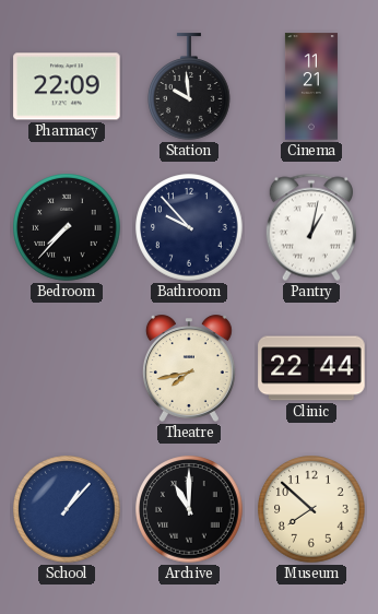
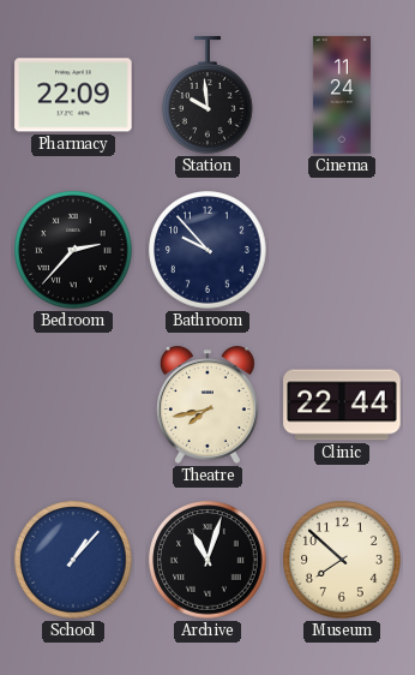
Cinema: 11:21 -> 11:24
Bedroom: 7:37 -> 2:37
Pantry: 1:02 -> none
Archive: 11:00 -> 11:03
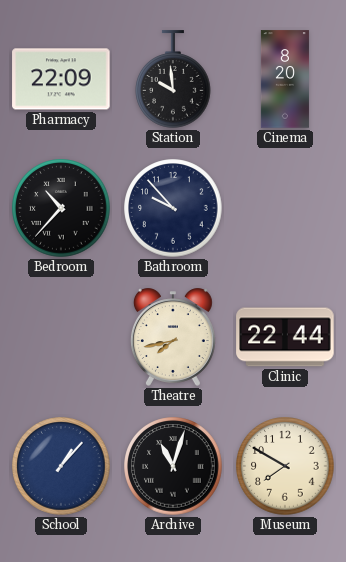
Cinema: 11:24 -> 8:20
Bedroom: 2:37 -> 10:37
Museum: 7:52 -> 7:50
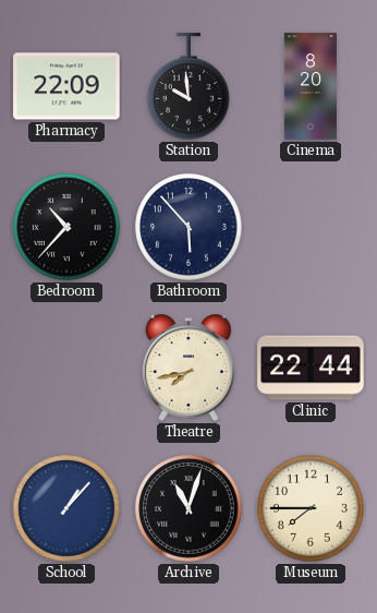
Bathroom: 9:53 -> 5:53
Museum: 7:50 -> 7:45
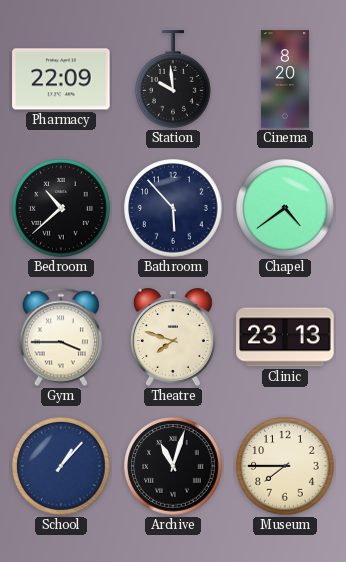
Bedroom: 10:37 -> 10:38
Chapel: none -> 4:39
Gym: none -> 3:45
Theatre: 7:43 -> 7:48
Clinic: 22:44 -> 23:13
